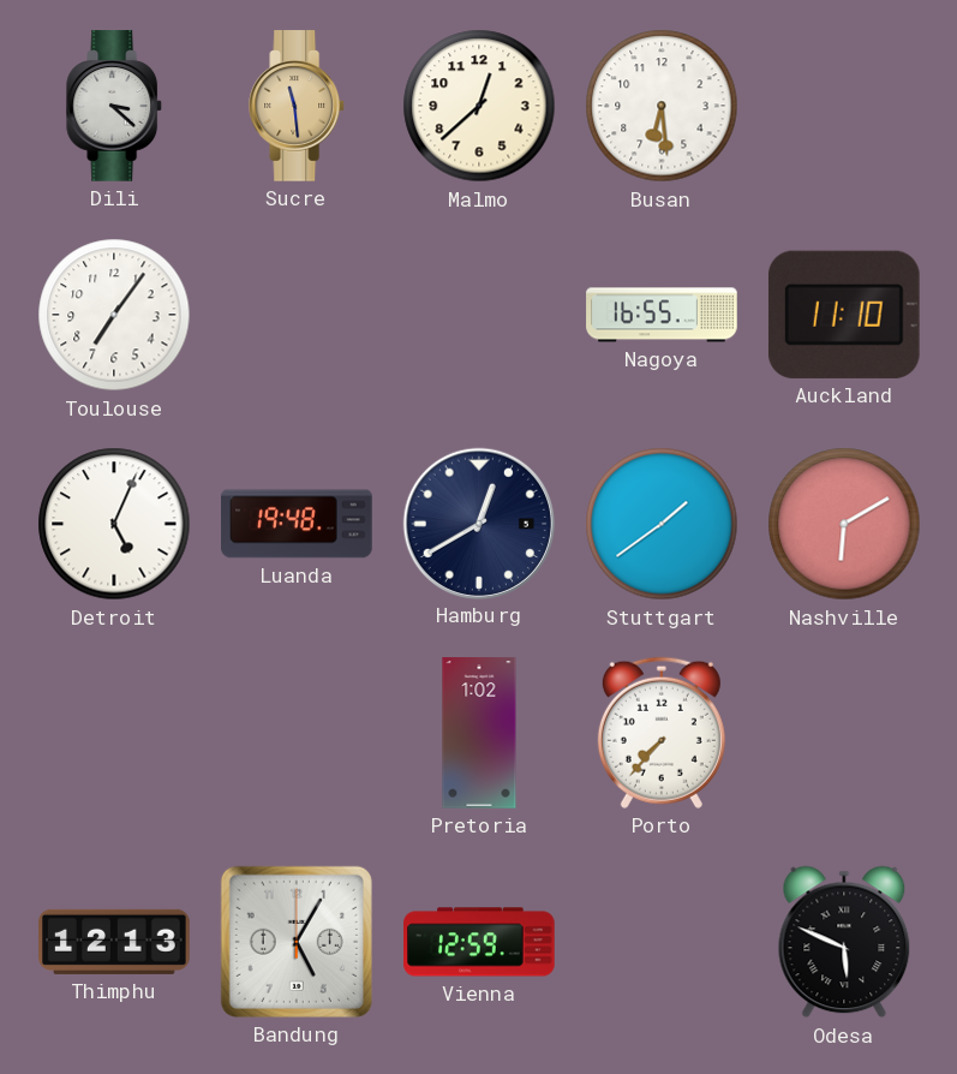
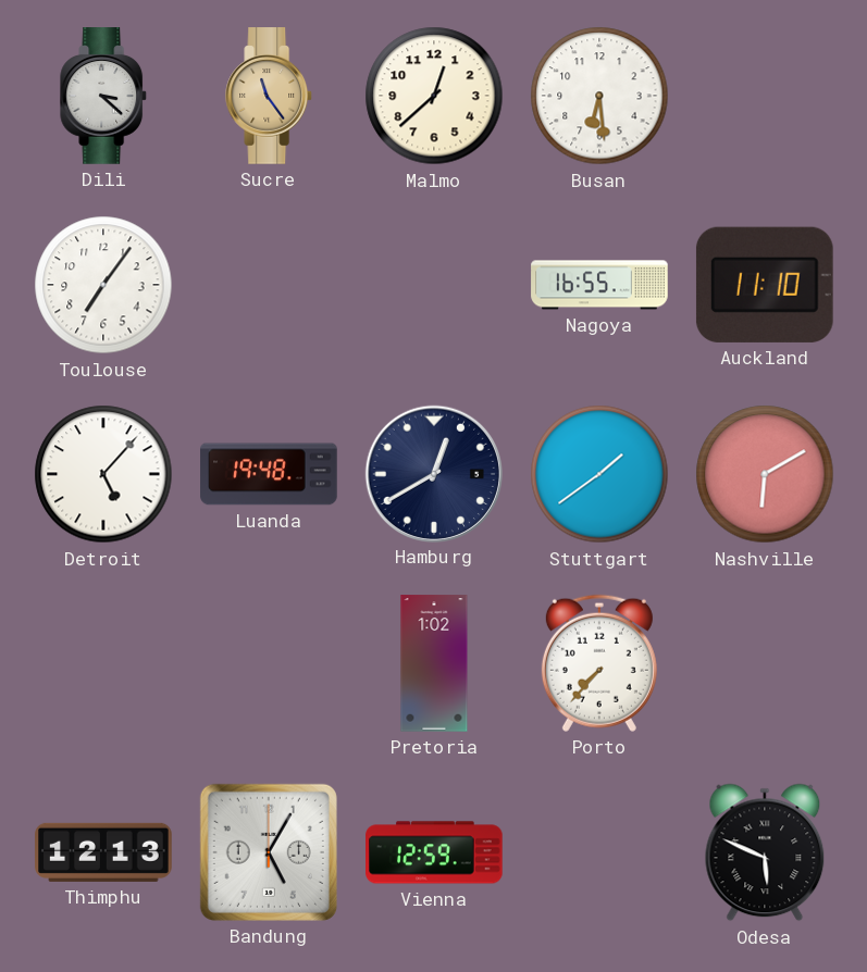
Sucre: 11:29 -> 11:24
Detroit: 5:04 -> 5:07
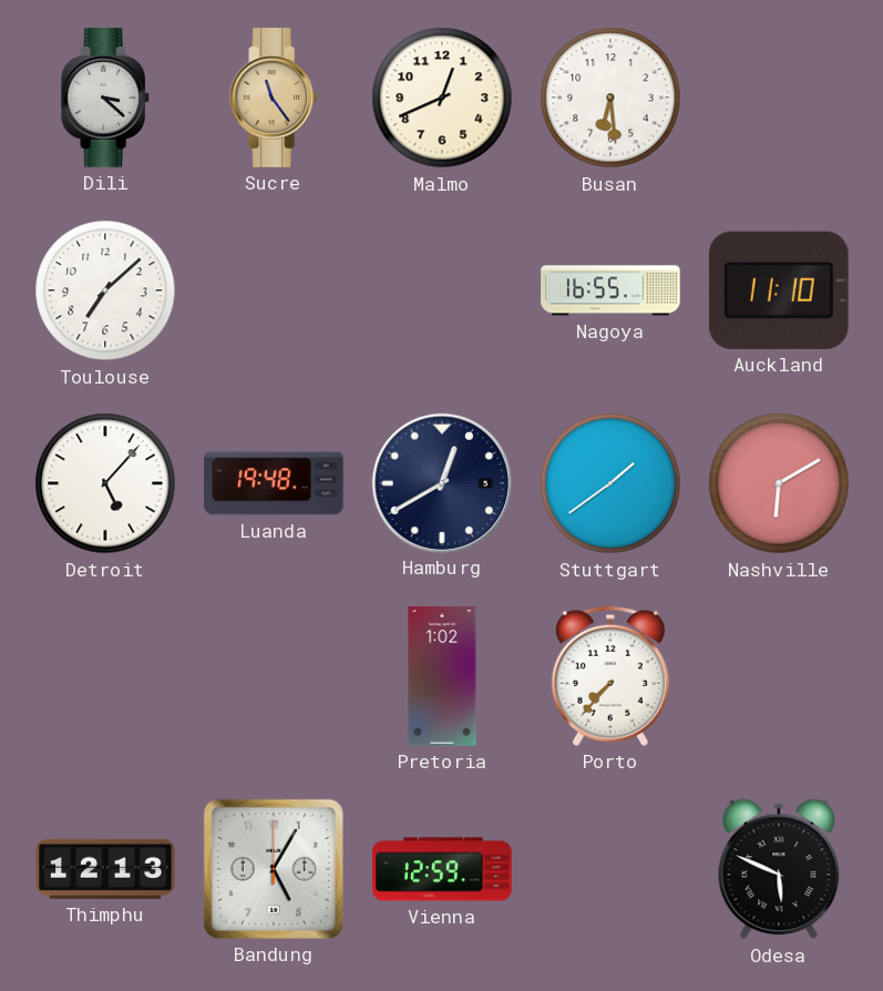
Malmo: 12:38 -> 12:41
Toulouse: 7:06 -> 7:08
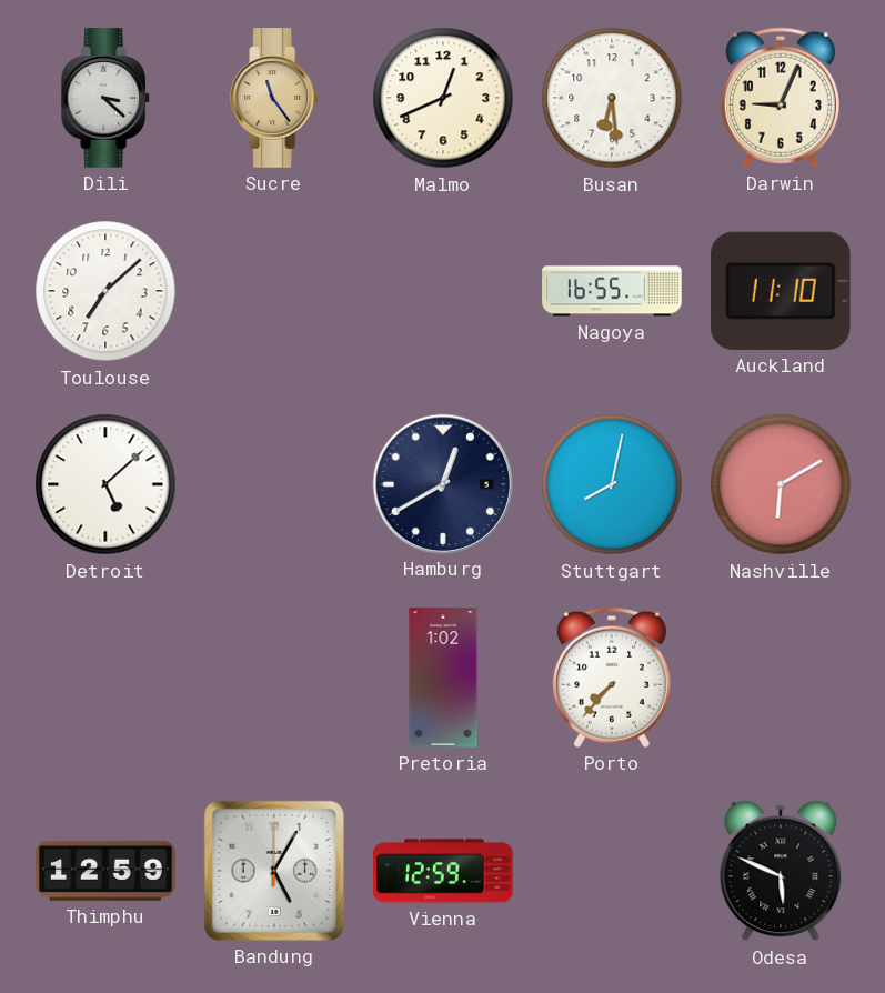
Darwin: none -> 9:04
Detroit: 5:07 -> 5:08
Luanda: 19:48 -> none
Stuttgart: 1:39 -> 8:02
Thimphu: 12:13 -> 12:59
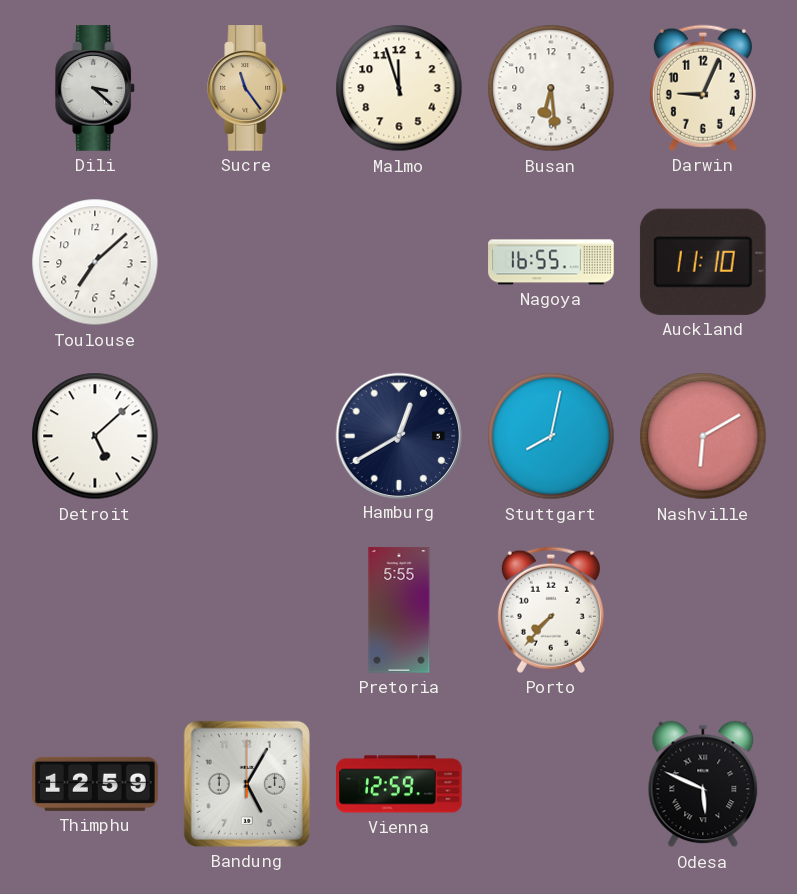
Malmo: 12:41 -> 11:57
Pretoria: 1:02 -> 5:55
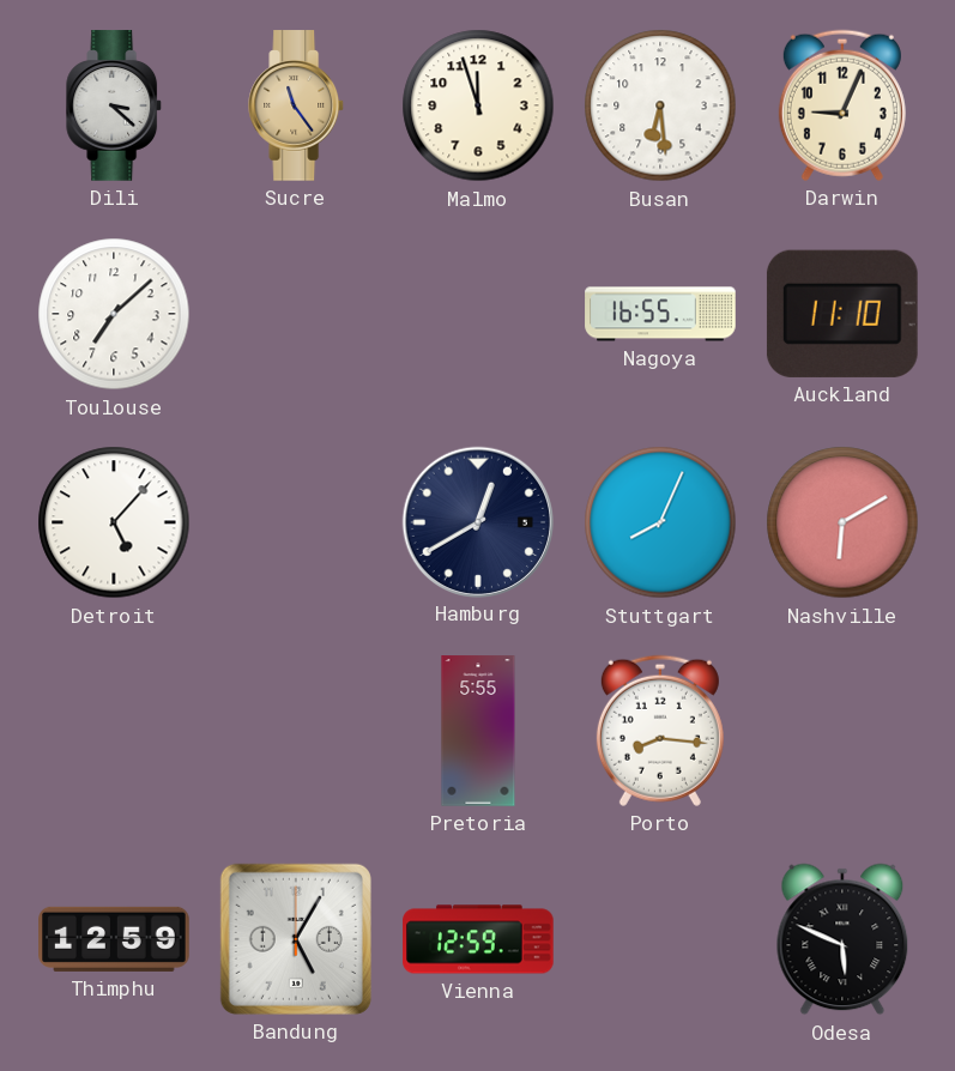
Detroit: 5:08 -> 5:07
Stuttgart: 8:02 -> 8:04
Porto: 7:37 -> 8:16
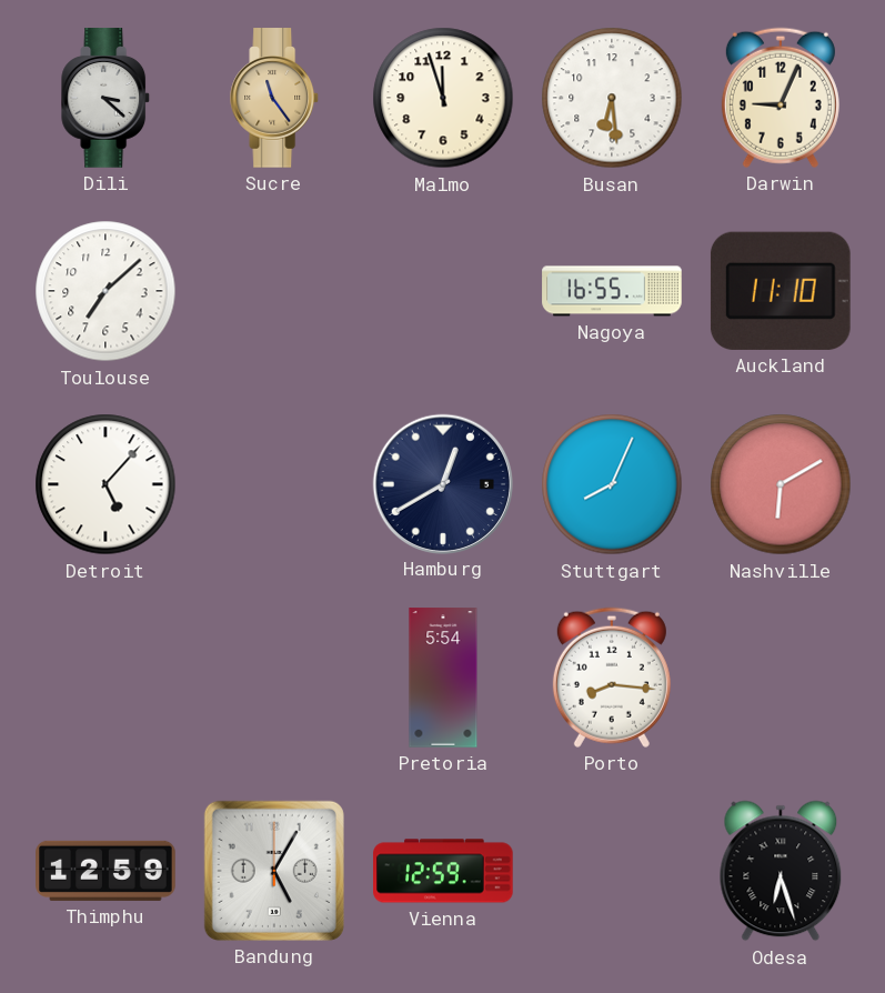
Pretoria: 5:55 -> 5:54
Odesa: 5:49 -> 6:27
